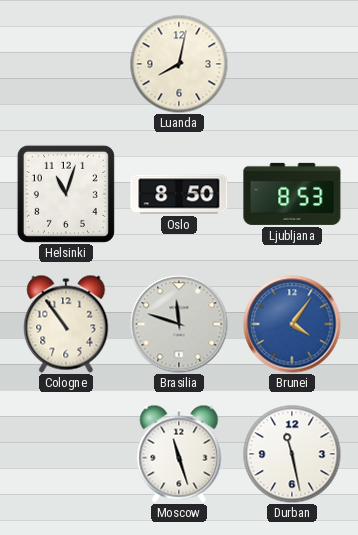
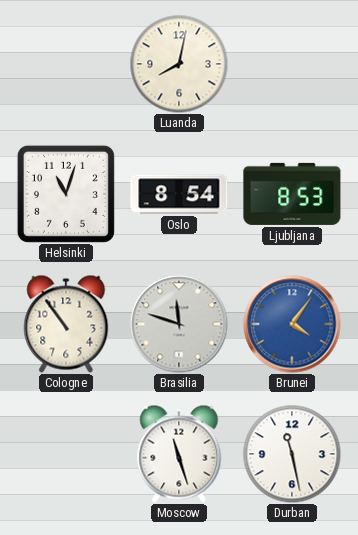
Oslo: 8:50 -> 8:54
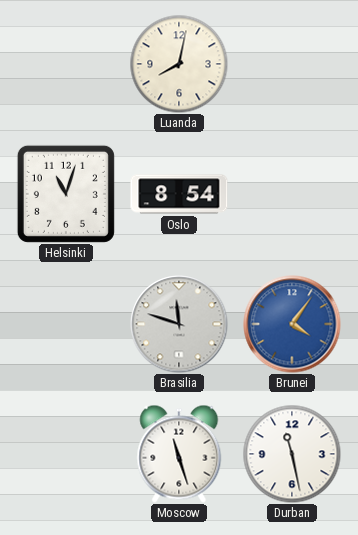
Ljubljana: 8:53 -> none
Cologne: 10:54 -> none
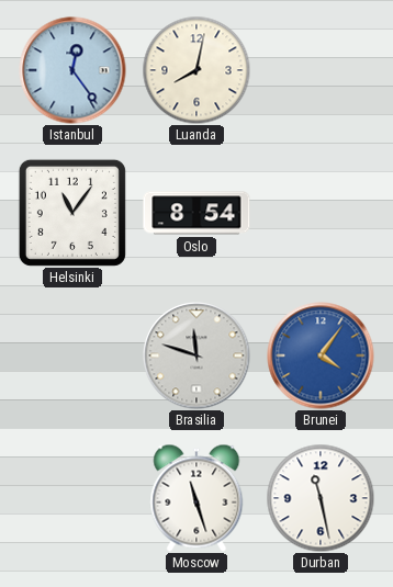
Istanbul: none -> 12:24
Helsinki: 11:03 -> 11:06
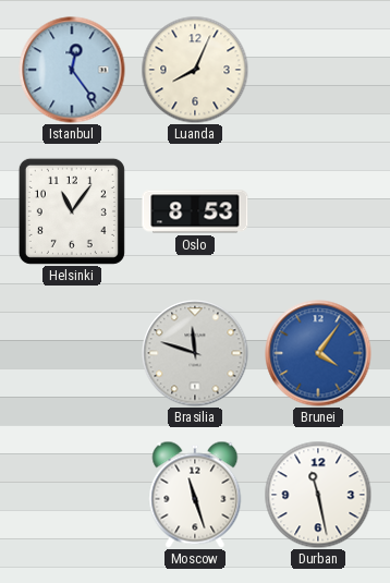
Luanda: 8:02 -> 8:04
Oslo: 8:54 -> 8:53
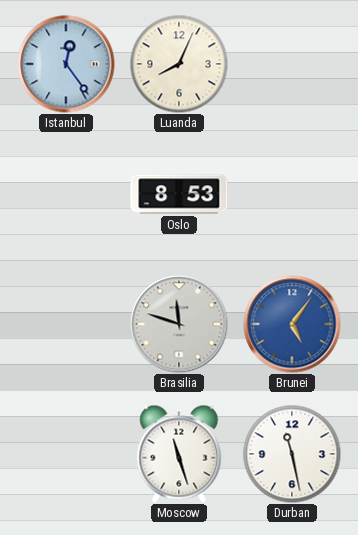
Helsinki: 11:06 -> none
Brunei: 4:06 -> 5:06
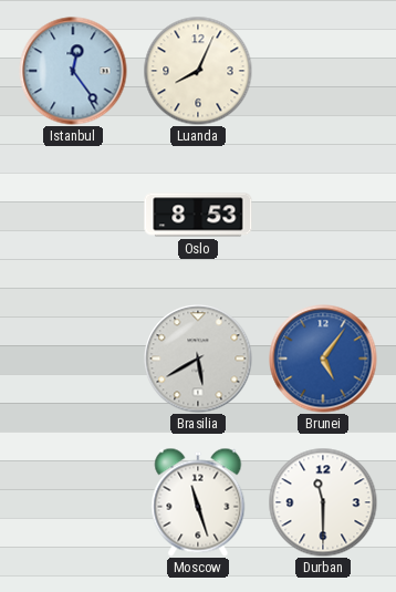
Brasilia: 11:48 -> 5:40
Durban: 11:28 -> 11:30
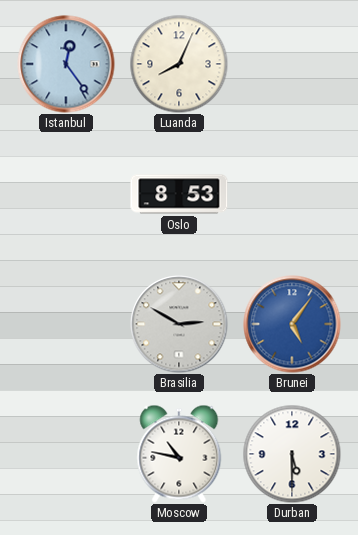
Brasilia: 5:40 -> 2:50
Moscow: 11:27 -> 10:47
Durban: 11:30 -> 5:30
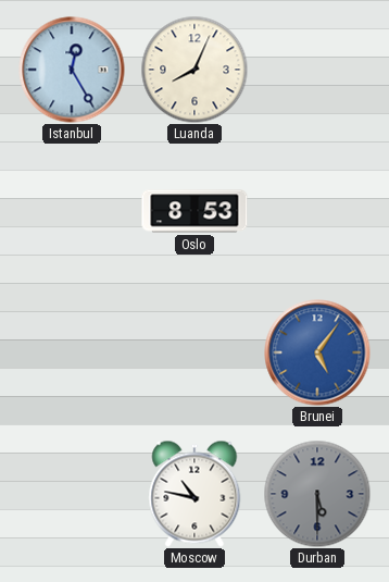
Istanbul: 12:24 -> 12:25
Brasilia: 2:50 -> none
Durban dial: white -> grey
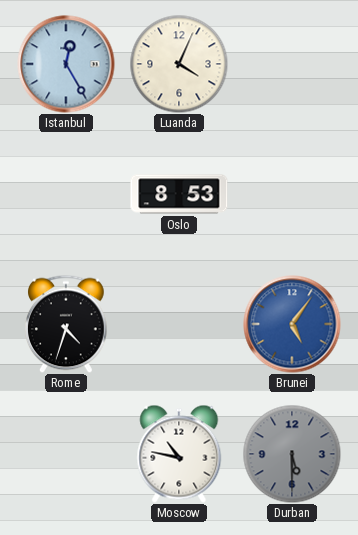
Luanda: 8:04 -> 4:04
Rome: none -> 4:33
